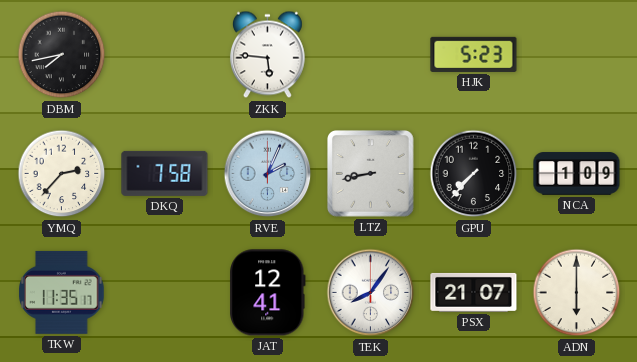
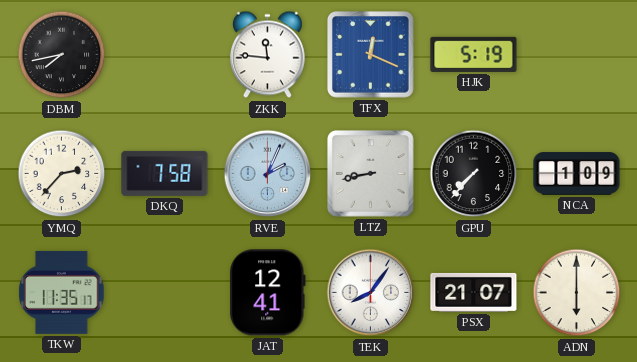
ZKK: 5:46 -> 11:46
TFX: none -> 12:19
HJK: 5:23 -> 5:19
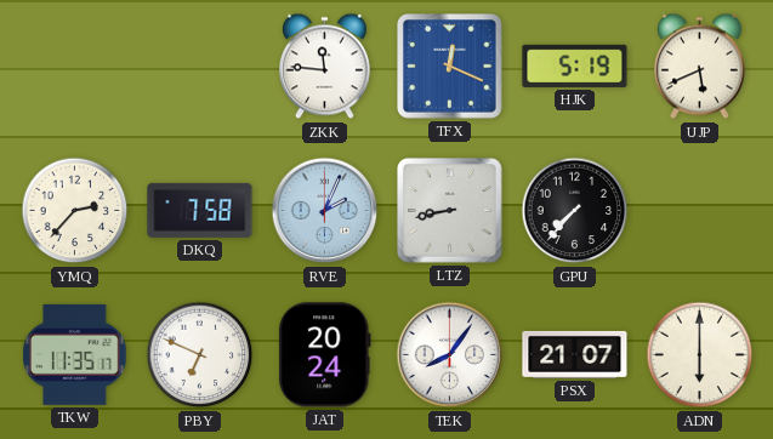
DBM: 7:43 -> none
UJP: none -> 5:41
NCA: 1:09 -> none
PBY: none -> 6:49
JAT: 12:41 -> 20:24
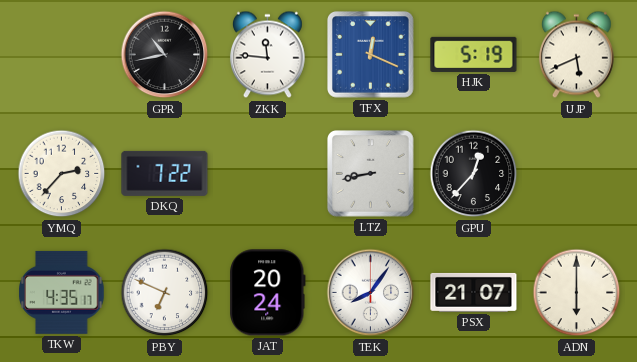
GPR: none -> 10:43
DKQ: 7:58 -> 7:22
RVE: 2:04 -> none
GPU: 7:37 -> 12:37
TKW: 11:35 -> 4:35
